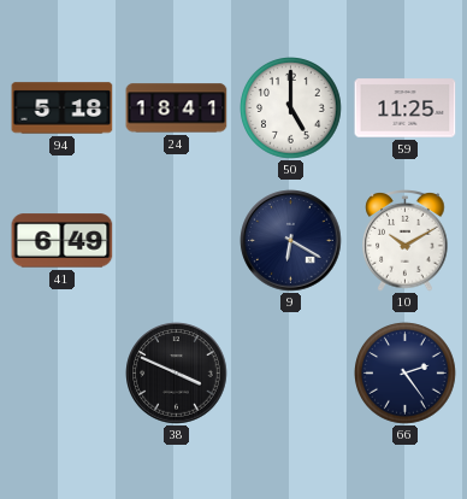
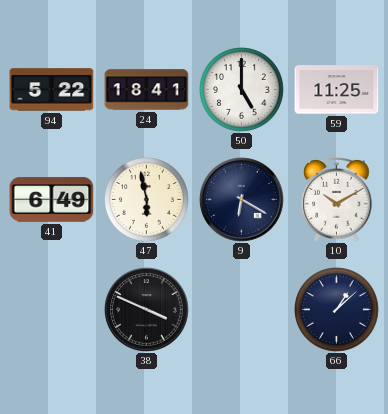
94: 5:18 -> 5:22
47: none -> 5:58
66: 2:24 -> 1:08
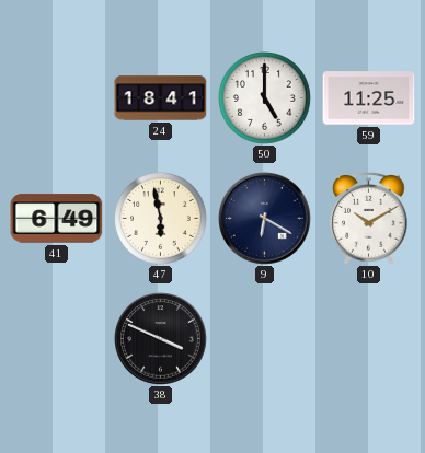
94: 5:22 -> none
66: 1:08 -> none
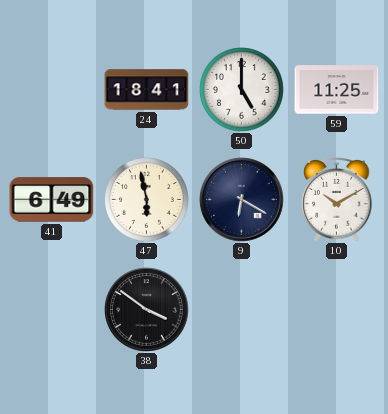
38: 3:49 -> 3:51
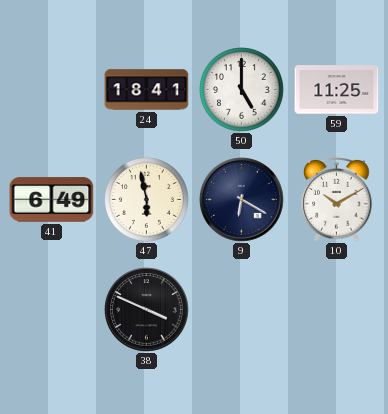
38: 3:51 -> 3:49
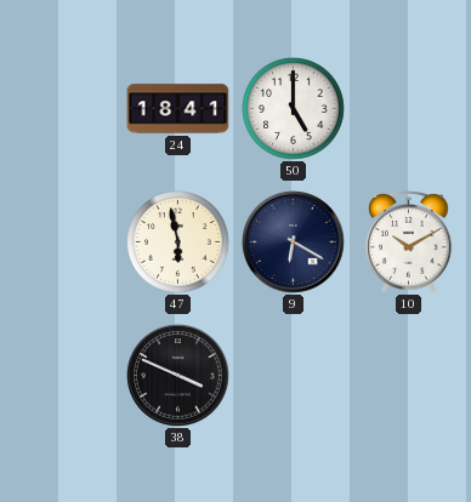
59: 11:25 -> none
41: 6:49 -> none
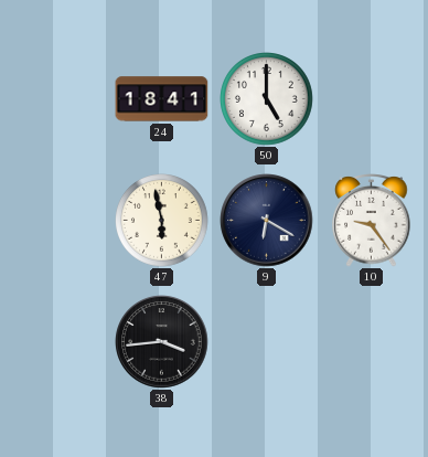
10: 10:10 -> 9:24
38: 3:49 -> 3:44
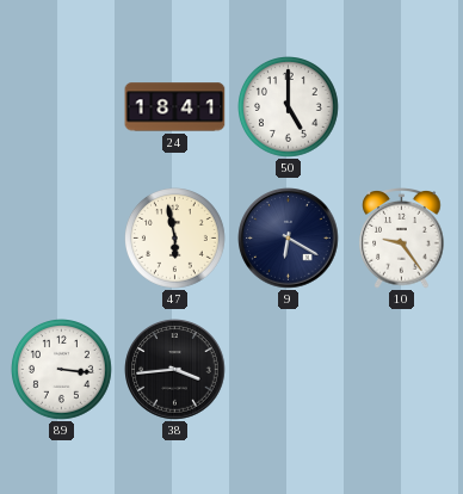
89: none -> 3:16
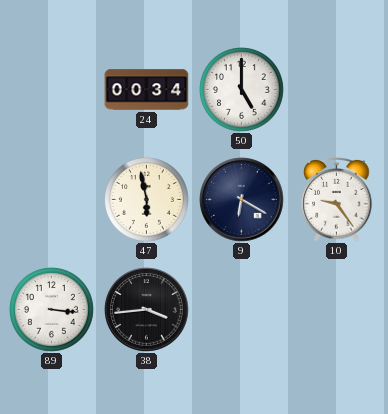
24: 18:41 -> 00:34
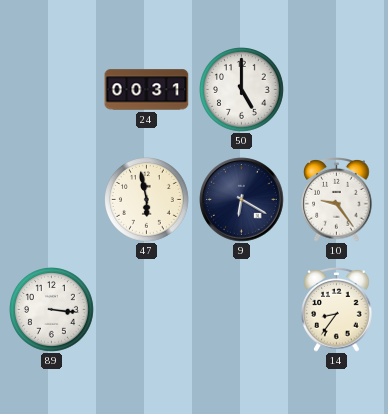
24: 00:34 -> 00:31
38: 3:44 -> none
14: none -> 8:36
